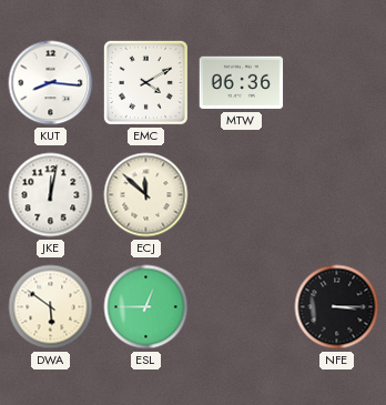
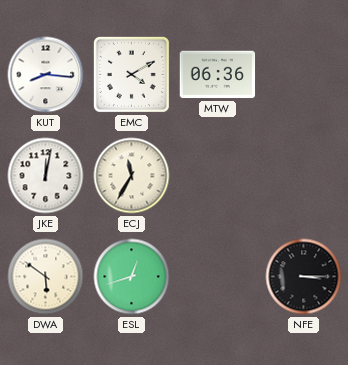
ECJ: 11:52 -> 11:35
ESL: 12:45 -> 12:42
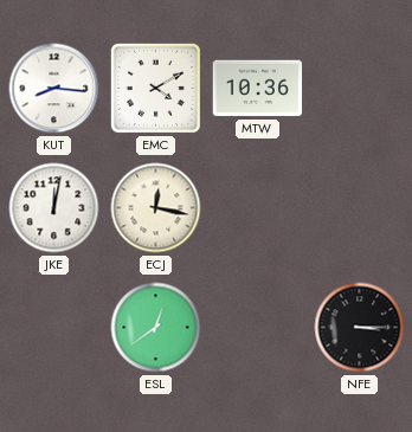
MTW: 06:36 -> 10:36
ECJ: 11:35 -> 12:17
DWA: 5:51 -> none
ESL: 12:42 -> 12:39
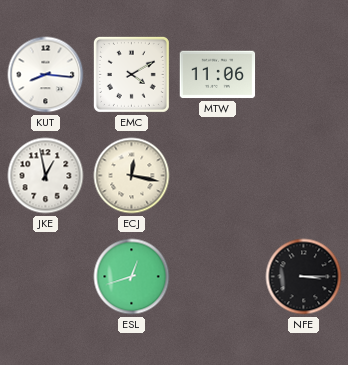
MTW: 10:36 -> 11:06
JKE: 12:02 -> 12:58
ESL: 12:39 -> 12:42
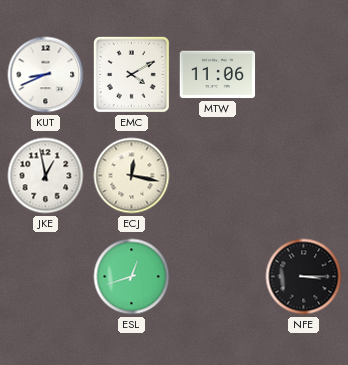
KUT: 8:16 -> 8:41
